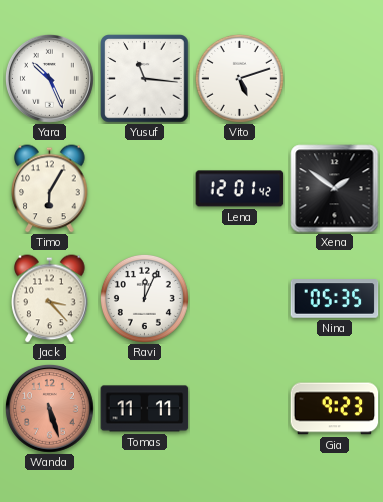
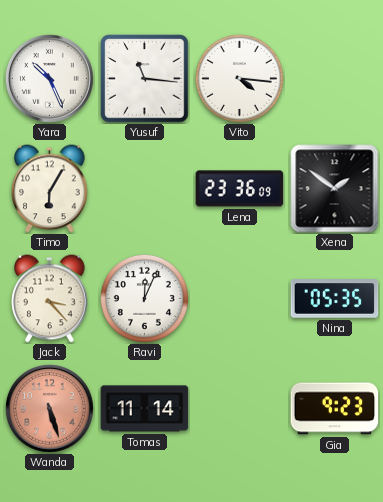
Vito: 5:12 -> 4:16
Lena: 12:01 -> 23:36
Tomas: 11:11 -> 11:14
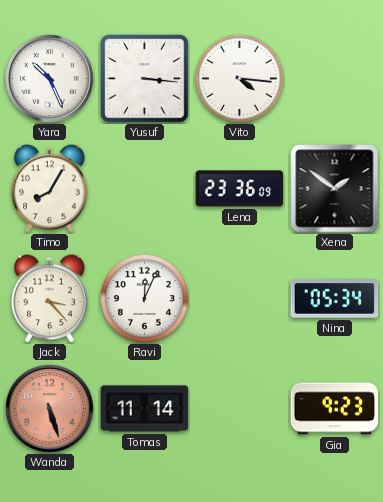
Yusuf: 11:16 -> 3:16
Timo: 6:05 -> 8:05
Nina: 05:35 -> 05:34
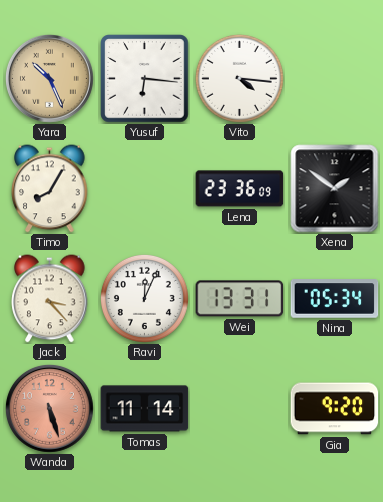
Yara dial: white -> champagne
Yusuf: 3:16 -> 6:16
Wei: none -> 13:31
Gia: 9:23 -> 9:20
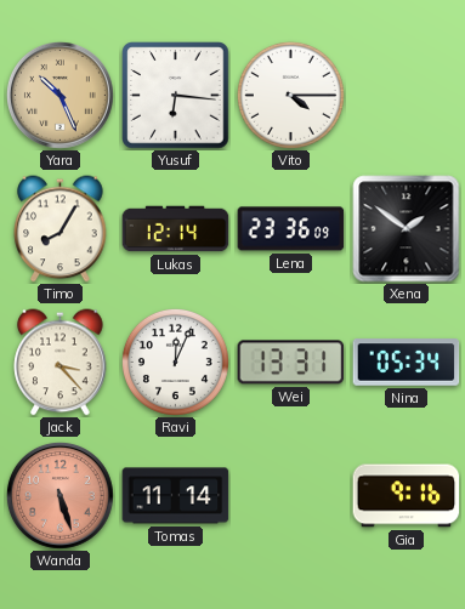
Vito: 4:16 -> 4:15
Lukas: none -> 12:14
Gia: 9:20 -> 9:16
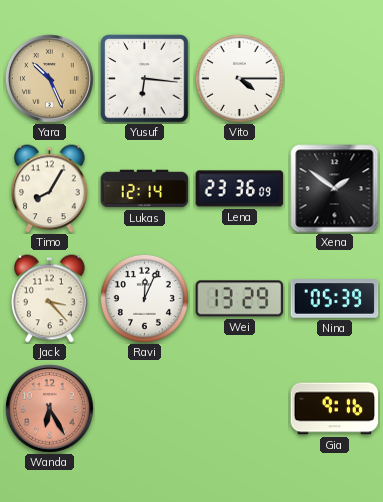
Wei: 13:31 -> 13:29
Nina: 05:34 -> 05:39
Wanda: 5:27 -> 6:25
Tomas: 11:14 -> none
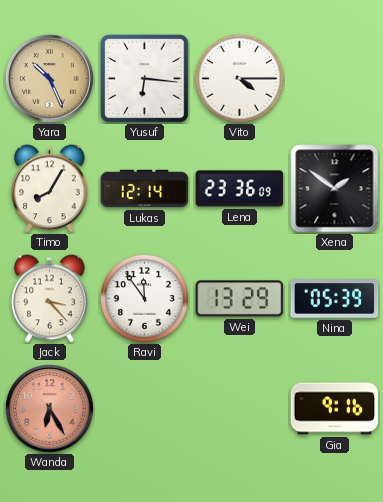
Ravi: 12:04 -> 11:54
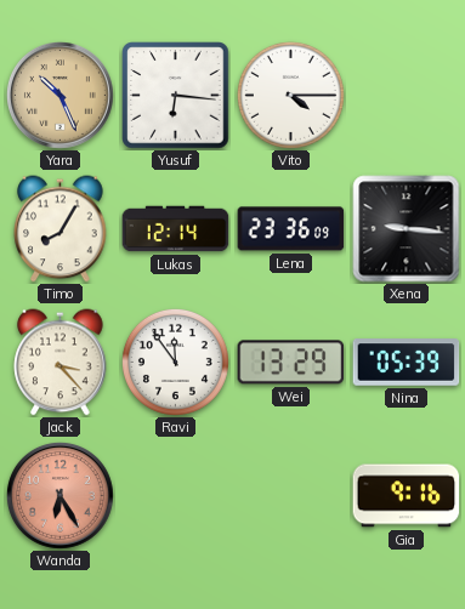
Xena: 1:51 -> 9:16
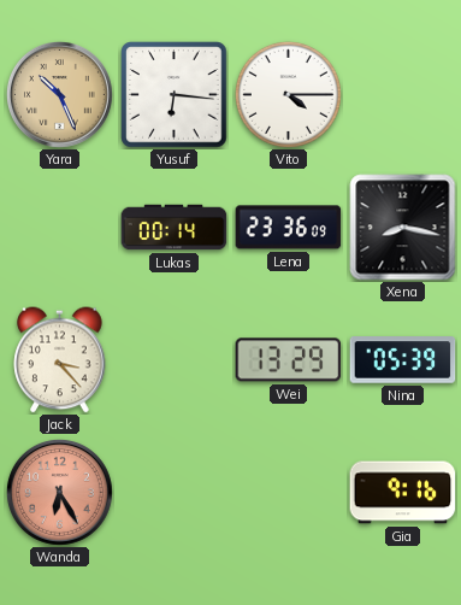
Timo: 8:05 -> none
Lukas: 12:14 -> 00:14
Xena: 9:16 -> 8:17
Ravi: 11:54 -> none
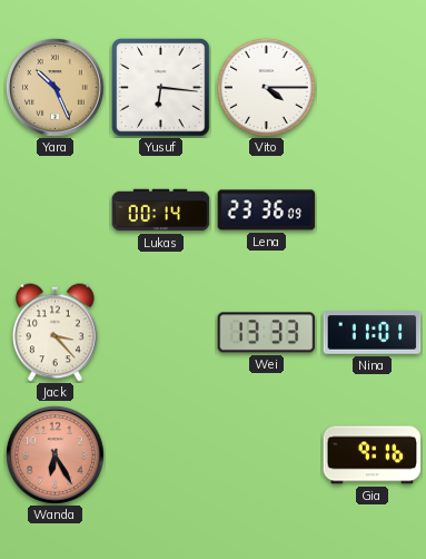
Xena: 8:17 -> none
Wei: 13:29 -> 13:33
Nina: 05:39 -> 11:01
